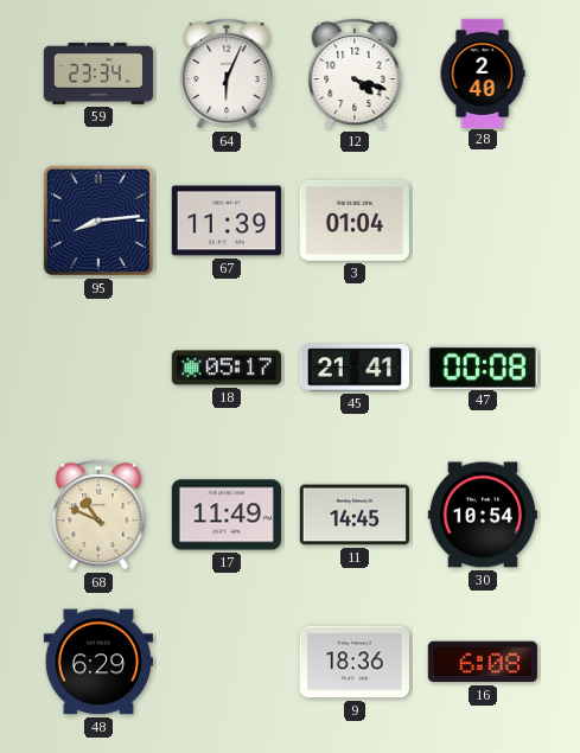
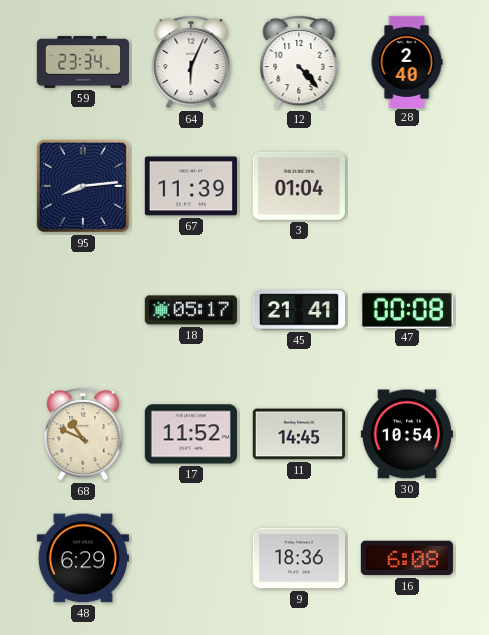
12: 4:18 -> 4:23
17: 11:49 -> 11:52
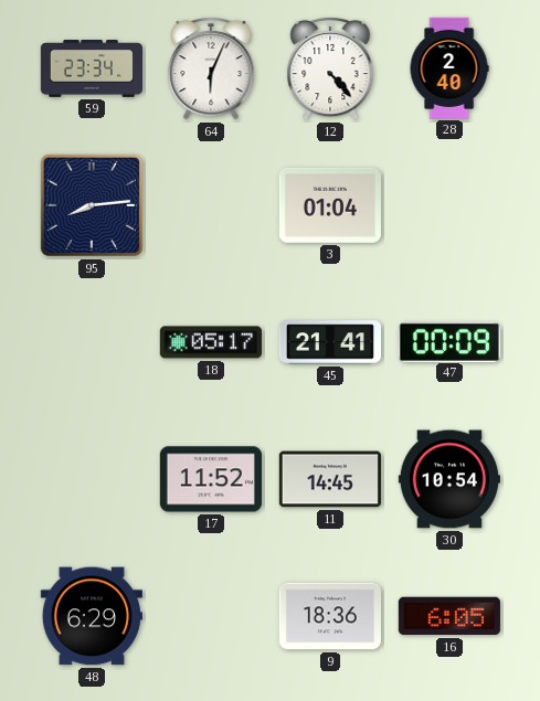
67: 11:39 -> none
47: 00:08 -> 00:09
68: 10:49 -> none
16: 6:08 -> 6:05
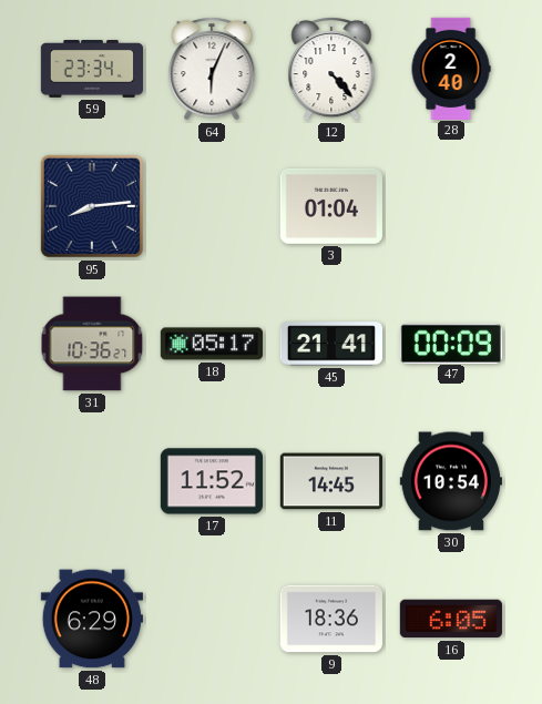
31: none -> 10:36
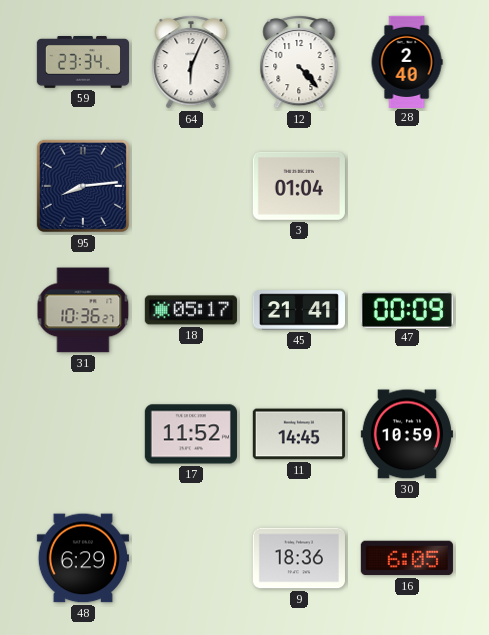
30: 10:54 -> 10:59
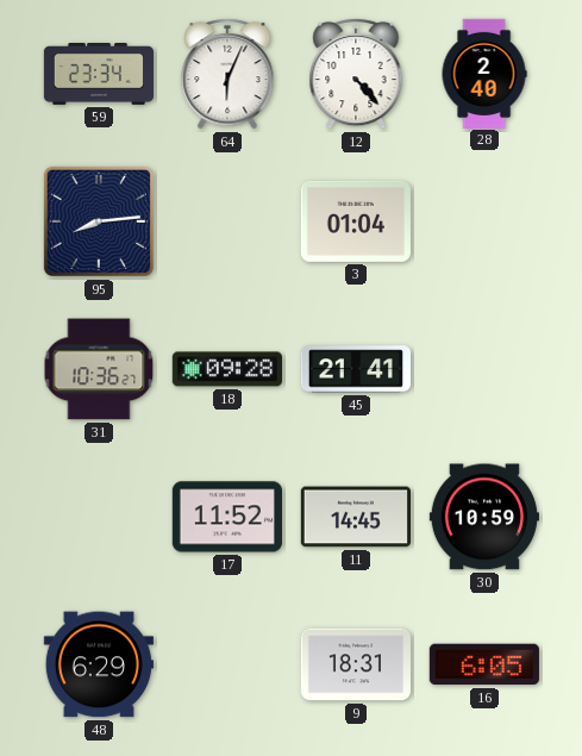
18: 05:17 -> 09:28
47: 00:09 -> none
9: 18:36 -> 18:31
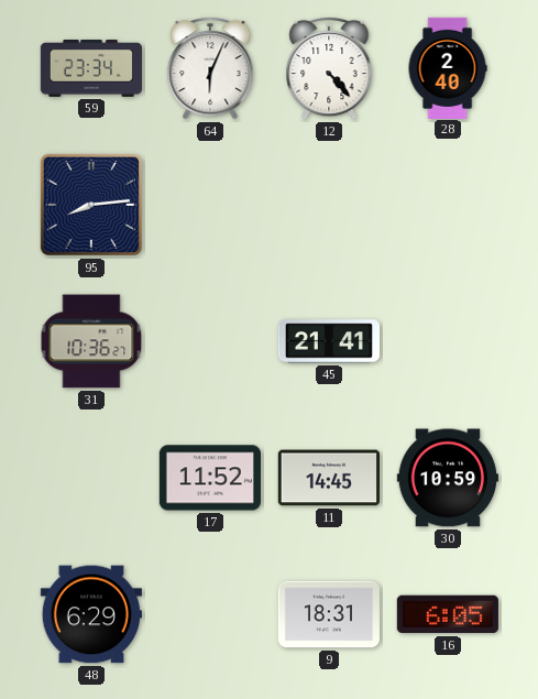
3: 01:04 -> none
18: 09:28 -> none
